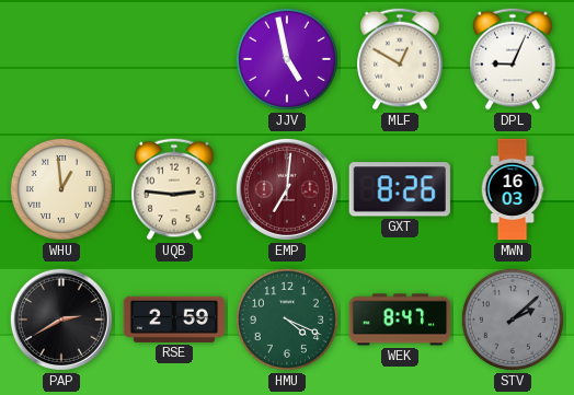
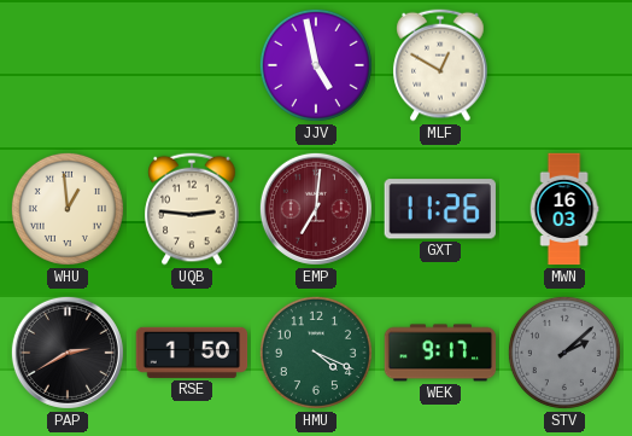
DPL: 9:04 -> none
GXT: 8:26 -> 11:26
RSE: 2:59 -> 1:50
WEK: 8:47 -> 9:17
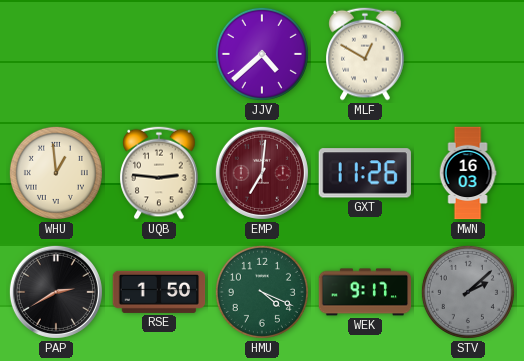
JJV: 4:58 -> 4:38
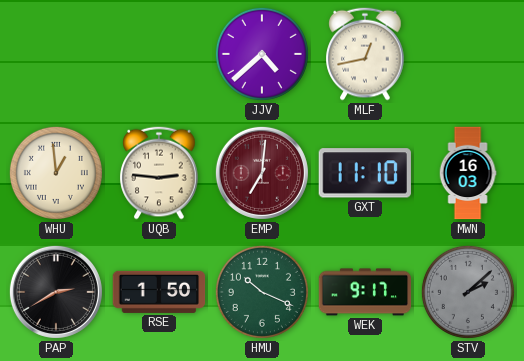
MLF: 12:50 -> 12:43
GXT: 11:26 -> 11:10
HMU: 4:19 -> 10:19
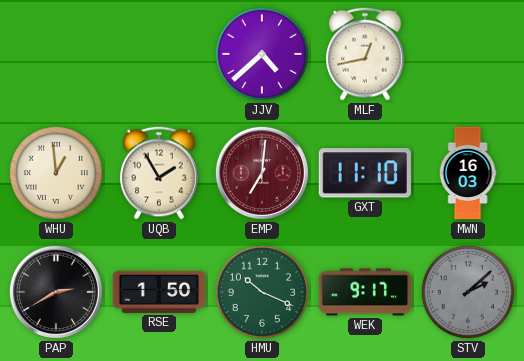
UQB: 2:46 -> 1:55
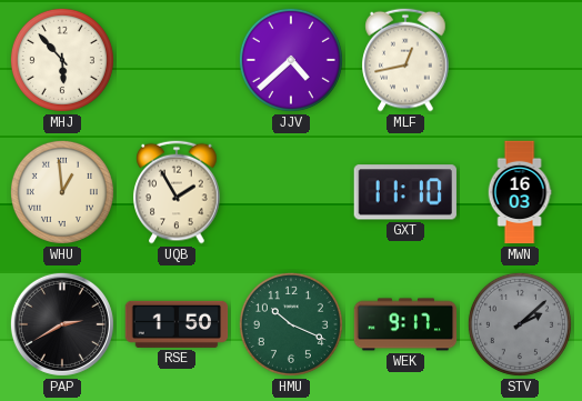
MHJ: none -> 5:53
EMP: 7:01 -> none
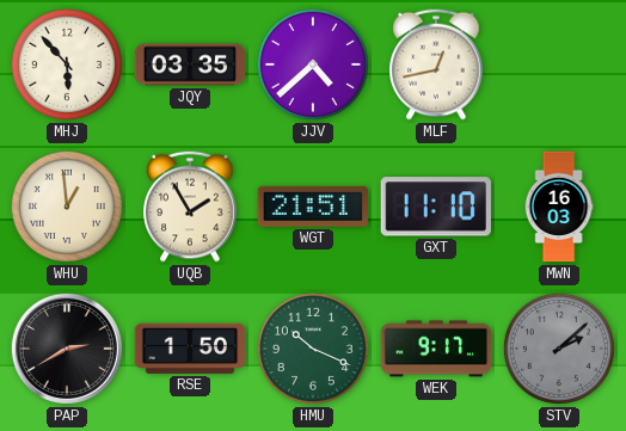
JQY: none -> 03:35
WGT: none -> 21:51
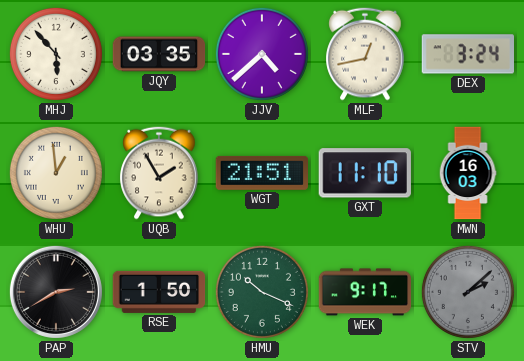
DEX: none -> 3:24
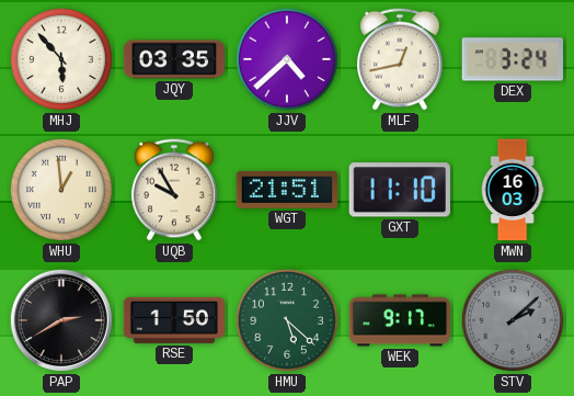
UQB: 1:55 -> 9:55
HMU: 10:19 -> 5:22
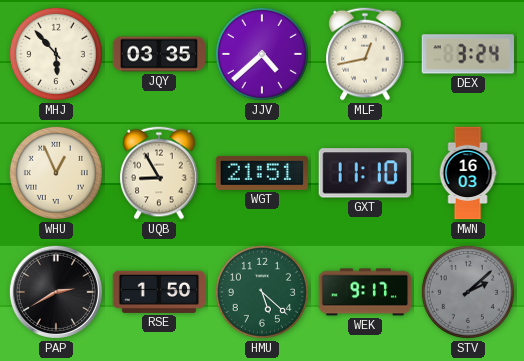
WHU: 12:59 -> 12:56
UQB: 9:55 -> 8:55
